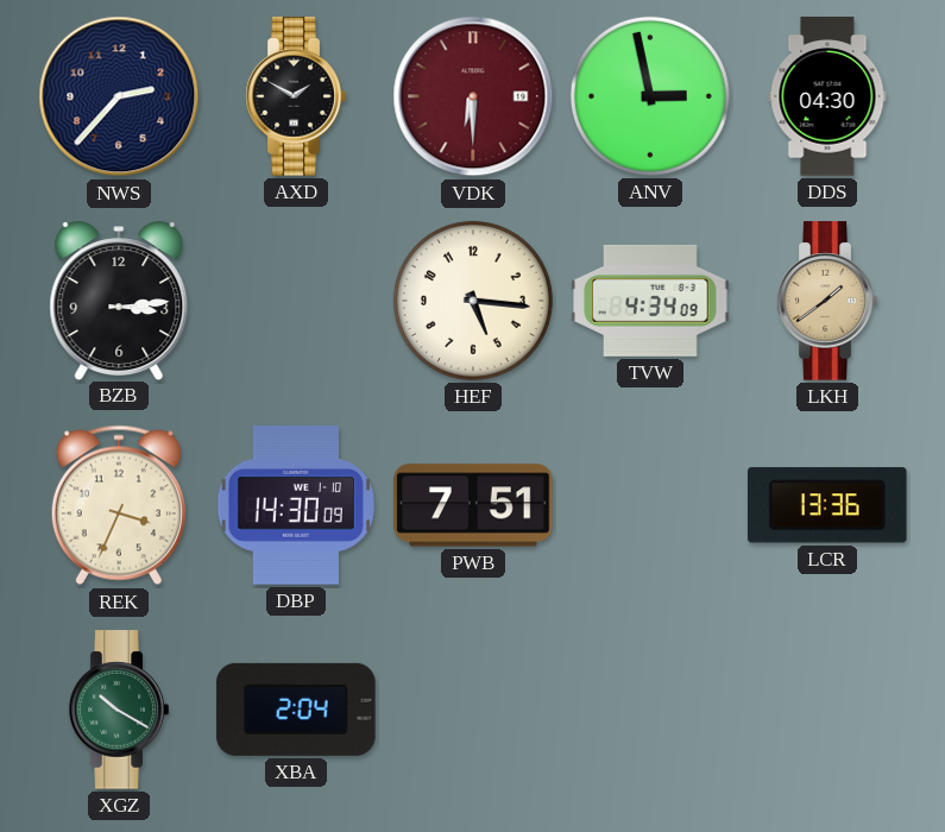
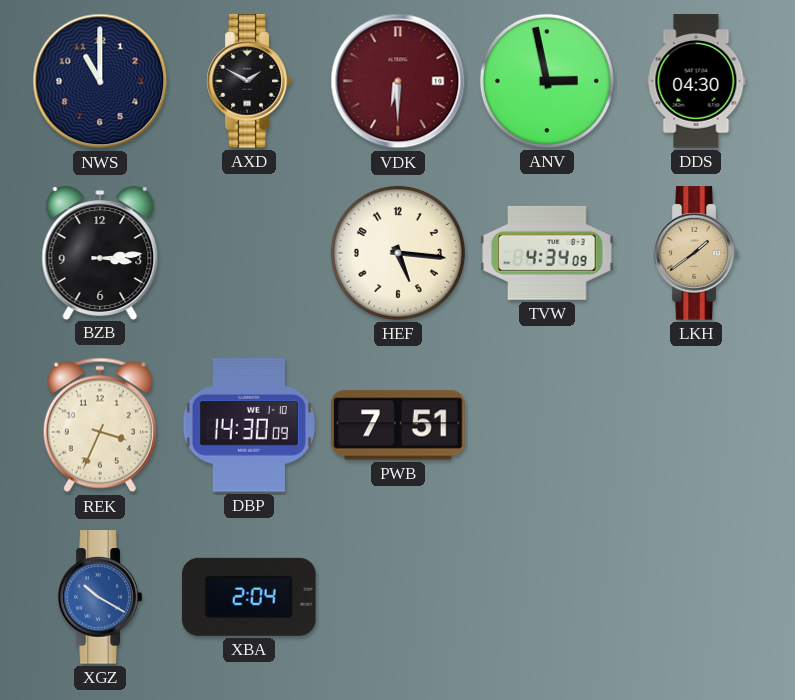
NWS: 2:37 -> 11:00
LCR: 13:36 -> none
XGZ dial: green -> blue
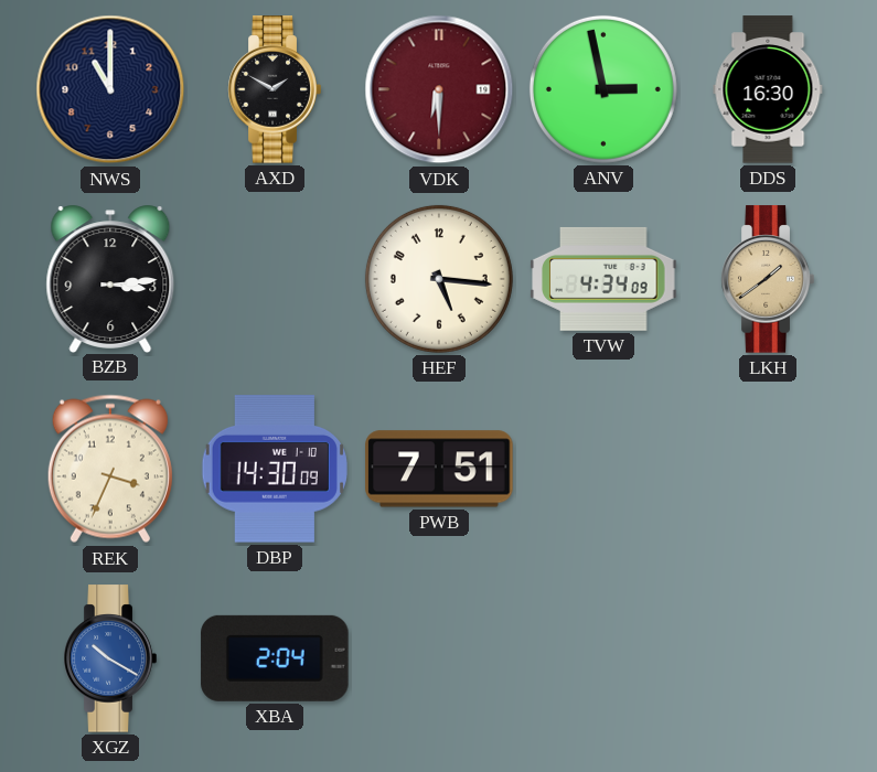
DDS: 04:30 -> 16:30
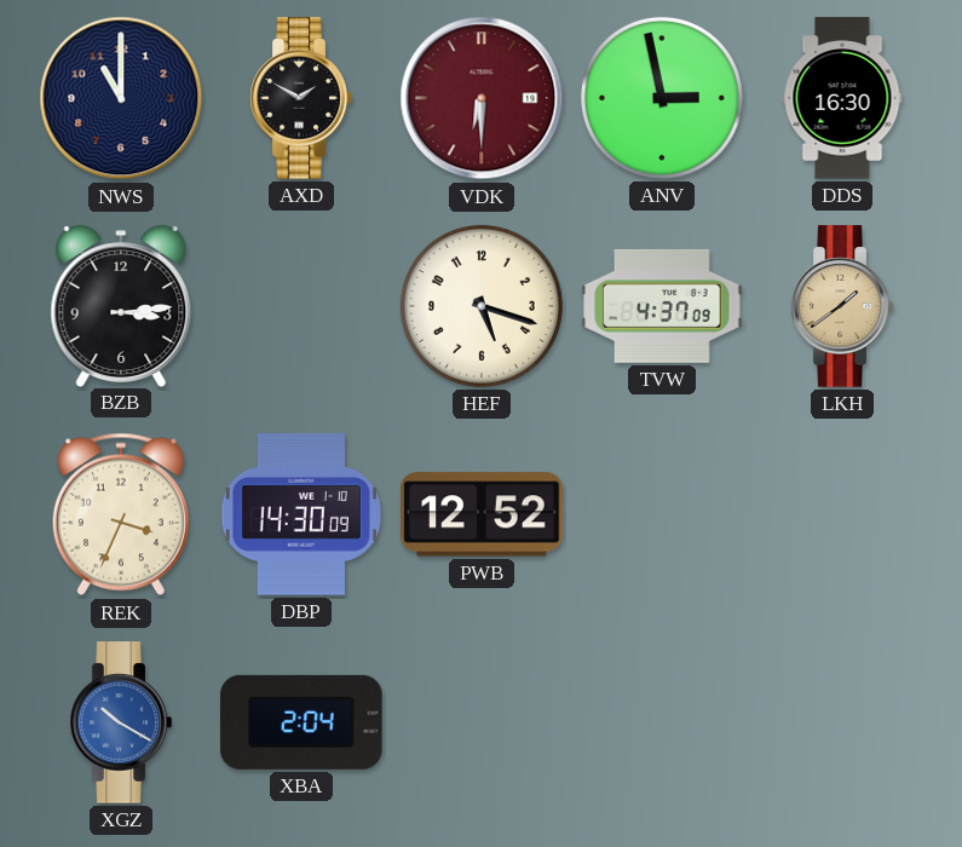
HEF: 5:16 -> 5:18
TVW: 4:34 -> 4:37
PWB: 7:51 -> 12:52
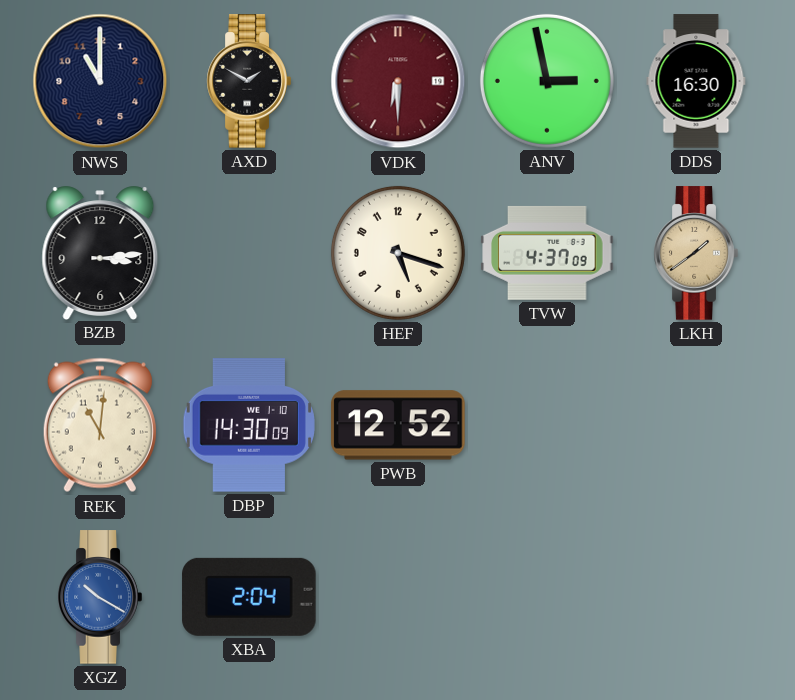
REK: 3:34 -> 11:01
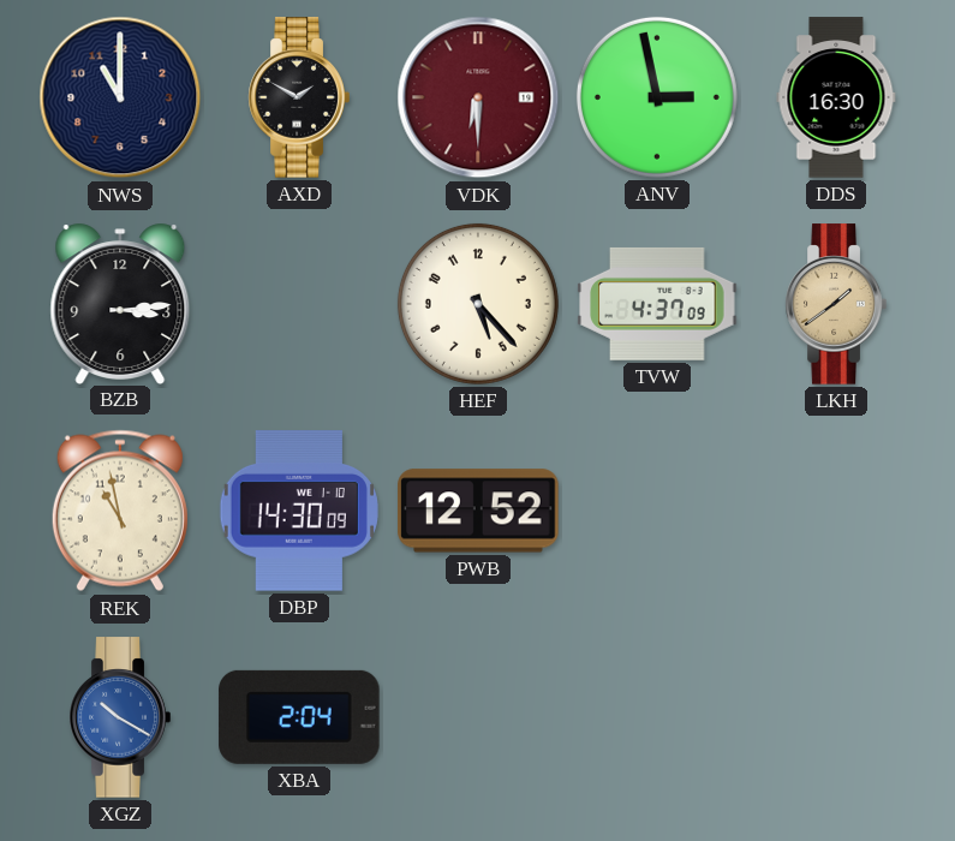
HEF: 5:18 -> 5:23
REK: 11:01 -> 10:58
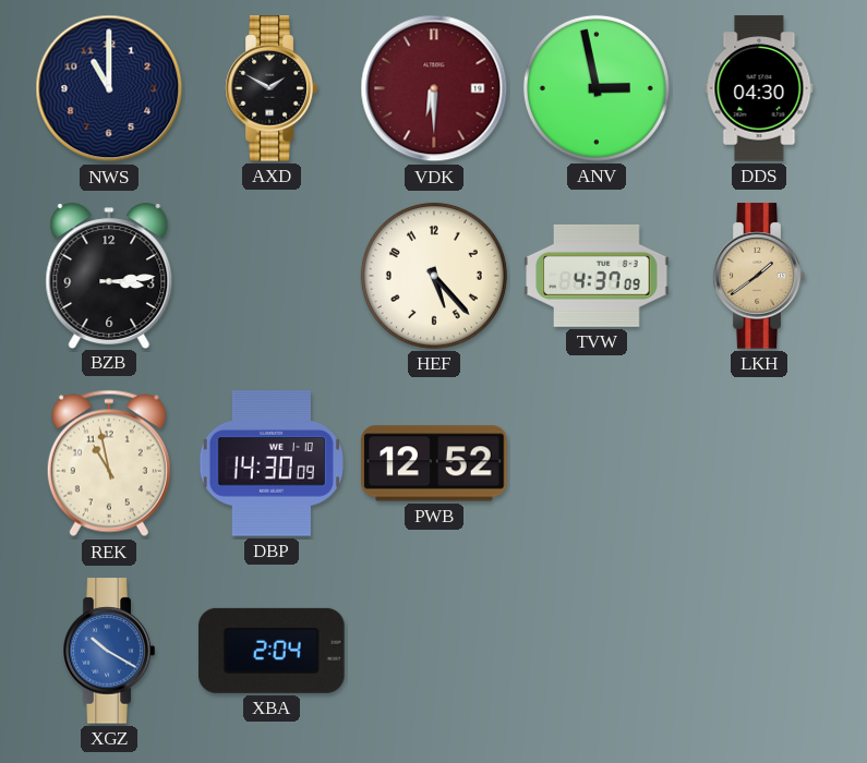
DDS: 16:30 -> 04:30
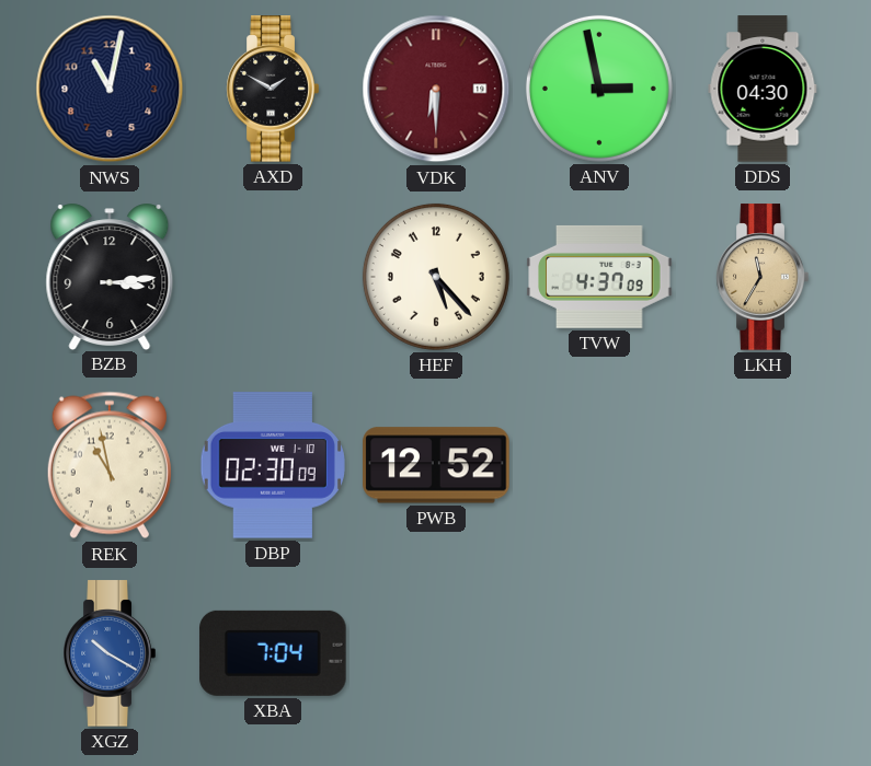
NWS: 11:00 -> 11:02
LKH: 1:39 -> 11:35
DBP: 14:30 -> 02:30
XBA: 2:04 -> 7:04
